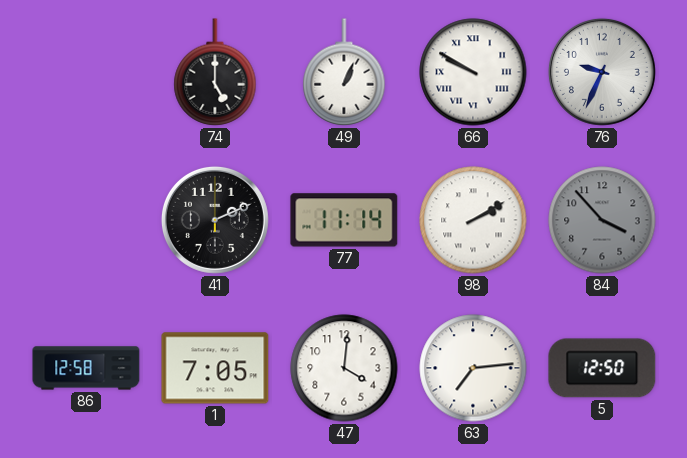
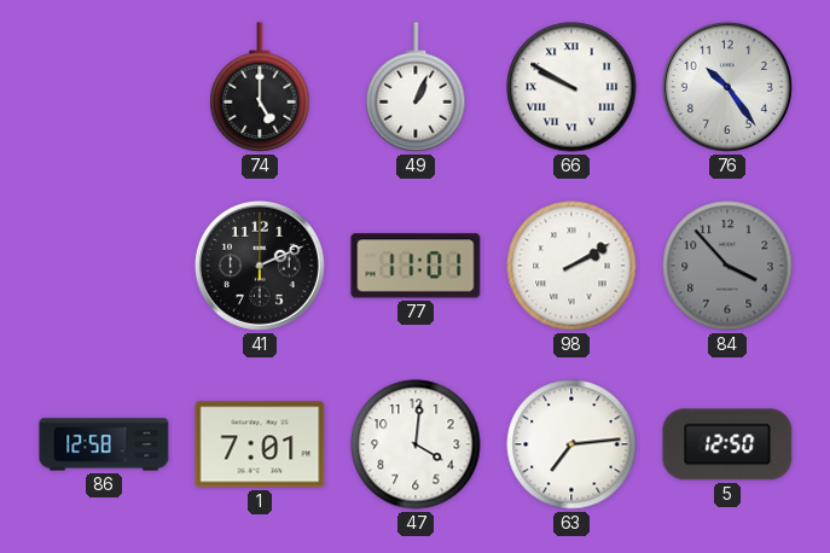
76: 9:34 -> 10:24
77: 11:14 -> 11:01
1: 7:05 -> 7:01
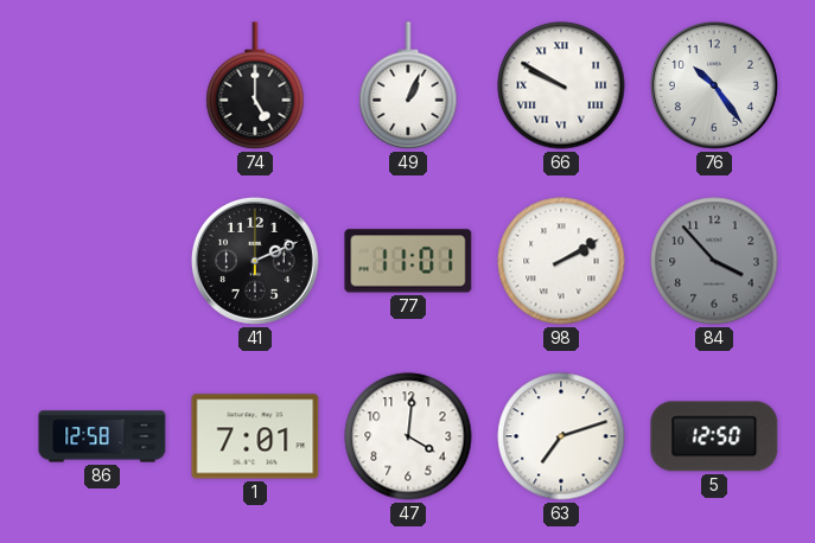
63: 7:14 -> 7:12
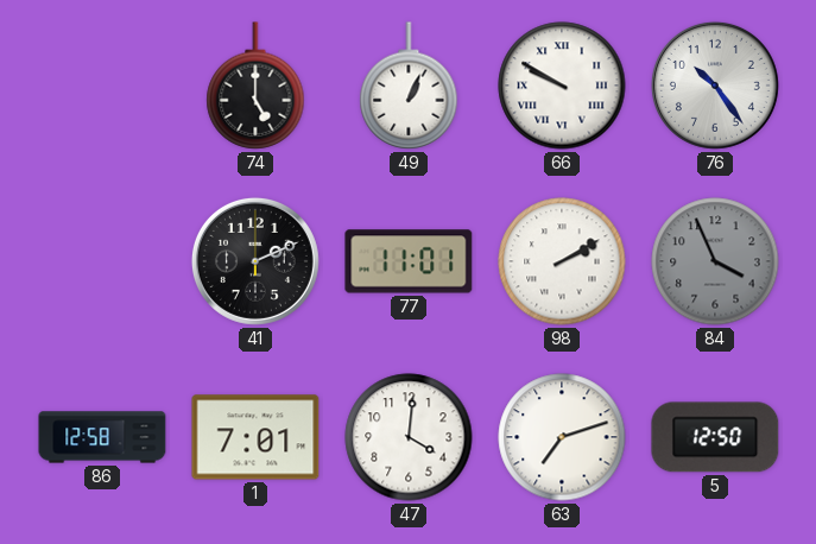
84: 3:53 -> 3:56
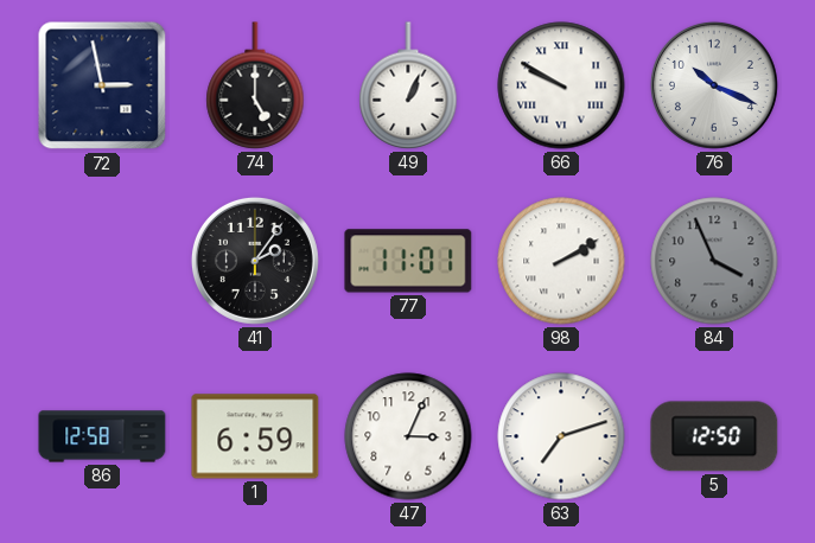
72: none -> 2:58
76: 10:24 -> 10:19
41: 2:11 -> 2:06
1: 7:01 -> 6:59
47: 4:01 -> 3:04
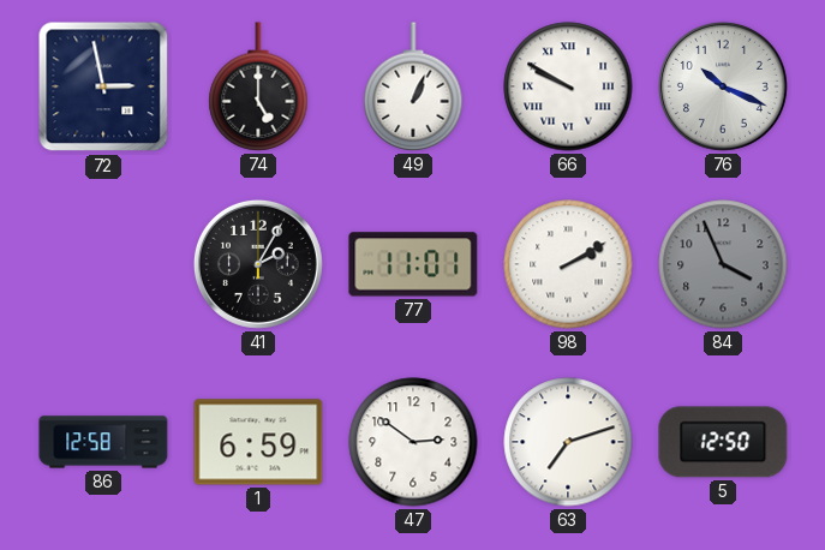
41: 2:06 -> 2:05
47: 3:04 -> 2:51
